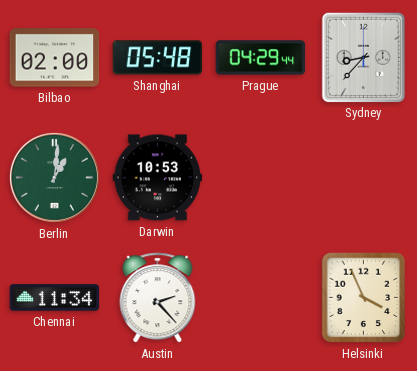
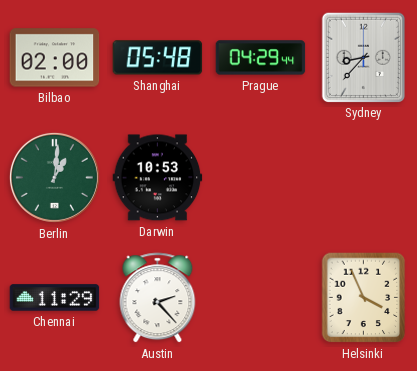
Chennai: 11:34 -> 11:29
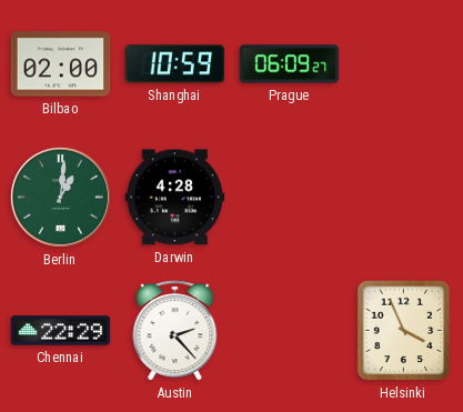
Shanghai: 05:48 -> 10:59
Prague: 04:29 -> 06:09
Sydney: 8:37 -> none
Darwin: 10:53 -> 4:28
Chennai: 11:29 -> 22:29
